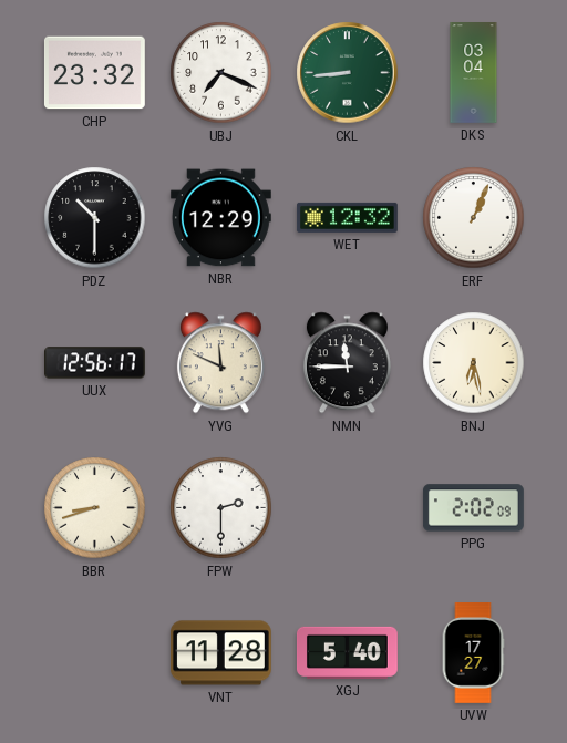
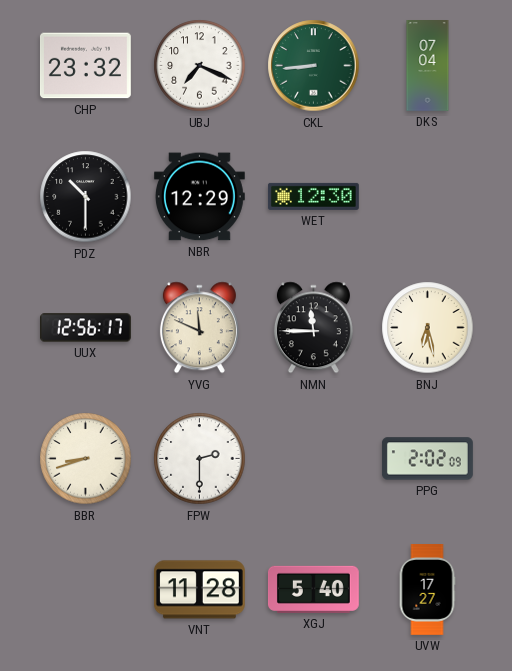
DKS: 03:04 -> 07:04
WET: 12:32 -> 12:30
ERF: 1:04 -> none
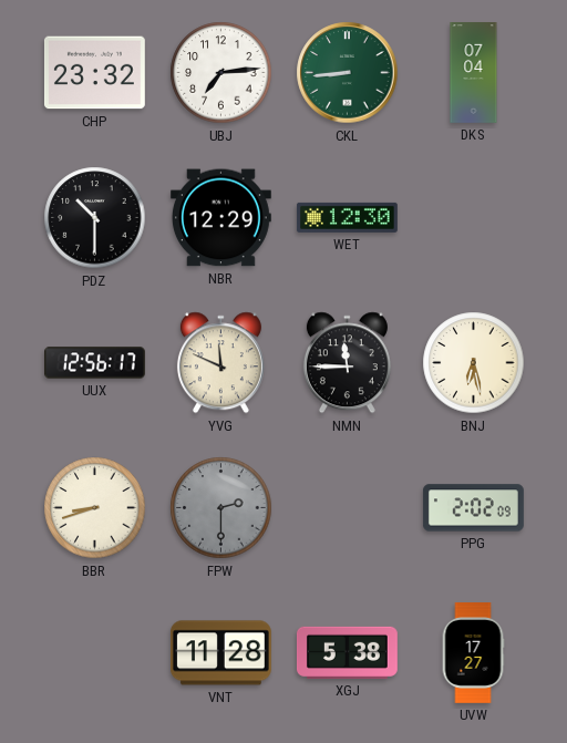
UBJ: 7:19 -> 7:14
FPW dial: white -> grey
XGJ: 5:40 -> 5:38
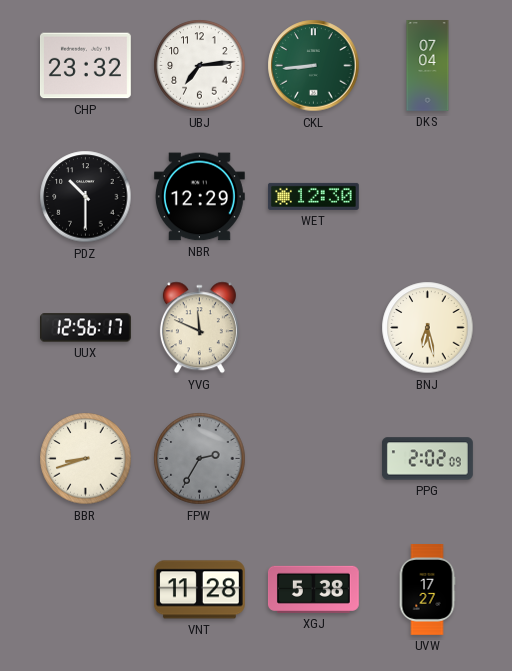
NMN: 11:45 -> none
FPW: 2:30 -> 2:35
